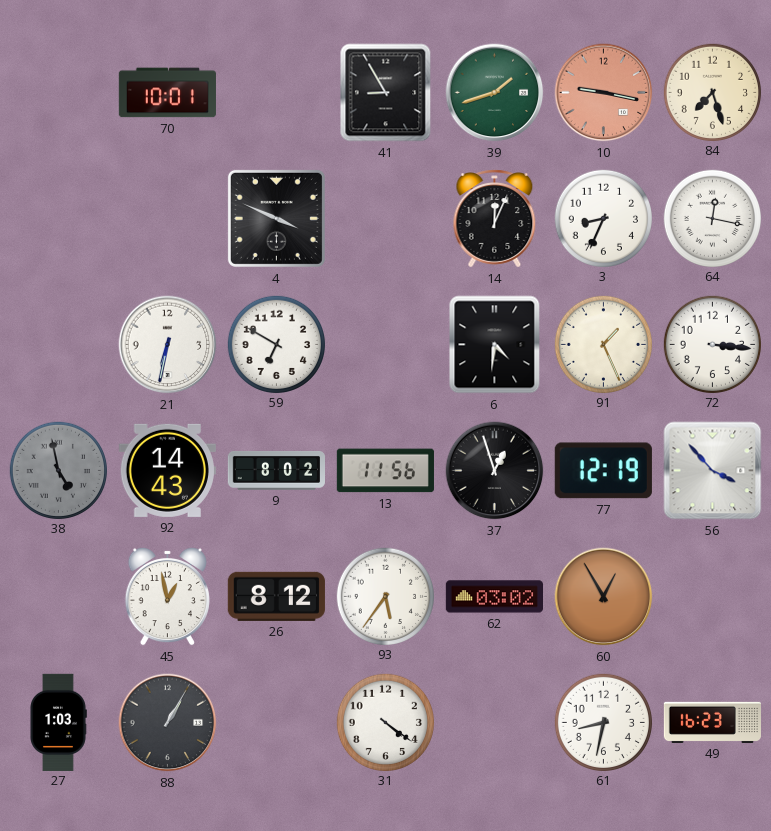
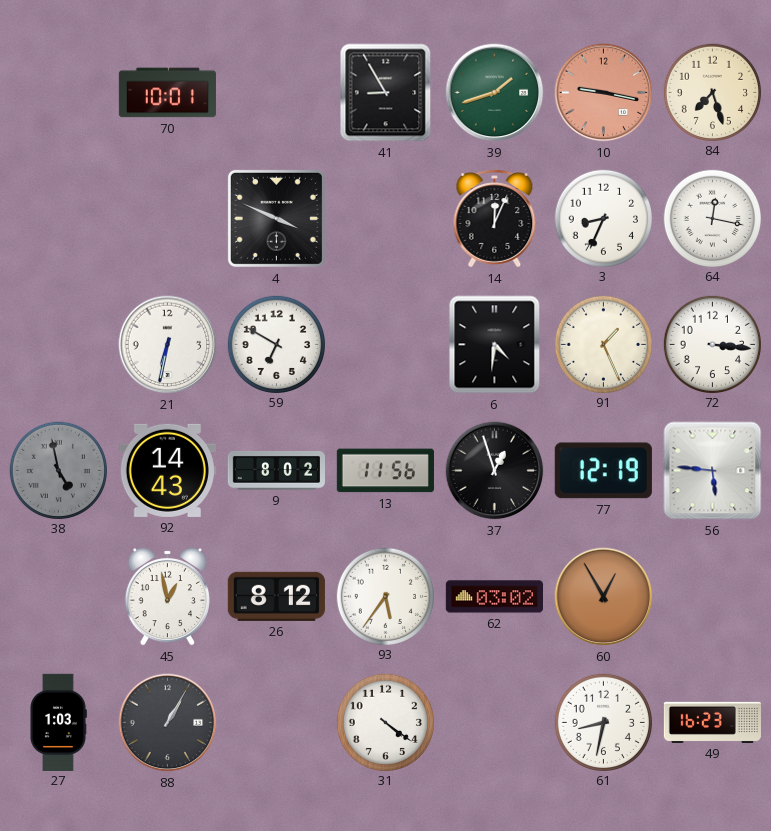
56: 3:53 -> 5:46
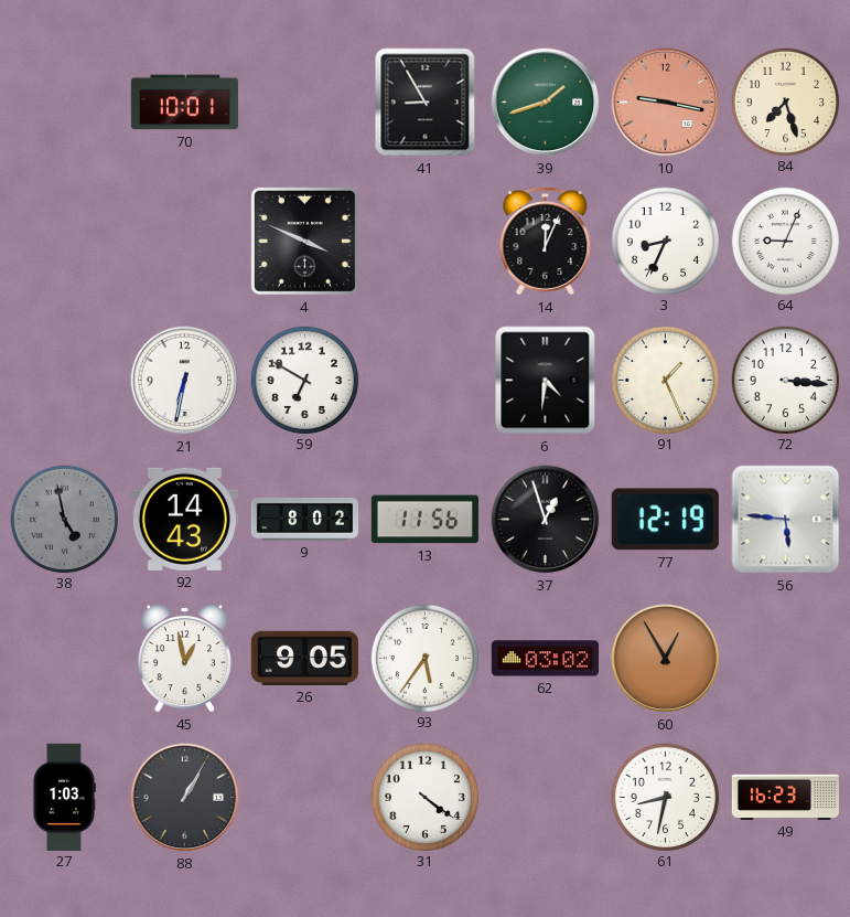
64: 12:17 -> 9:04
26: 8:12 -> 9:05
